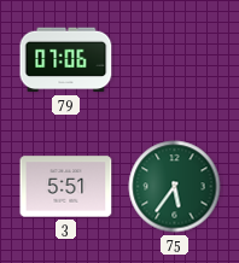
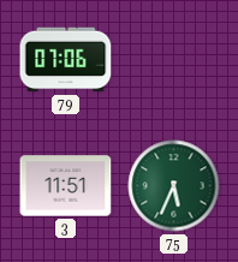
3: 5:51 -> 11:51
75: 5:36 -> 5:34
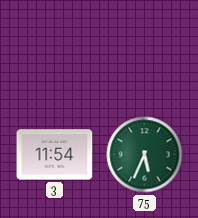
79: 07:06 -> none
3: 11:51 -> 11:54
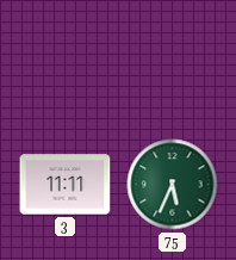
3: 11:54 -> 11:11
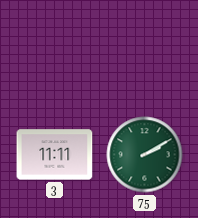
75: 5:34 -> 2:10
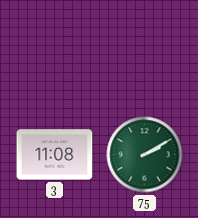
3: 11:11 -> 11:08
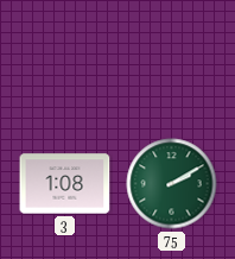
3: 11:08 -> 1:08
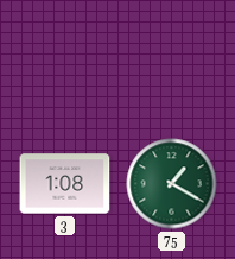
75: 2:10 -> 1:20
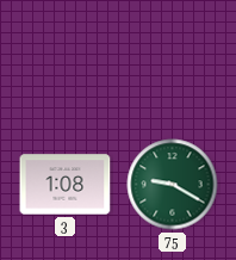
75: 1:20 -> 9:20
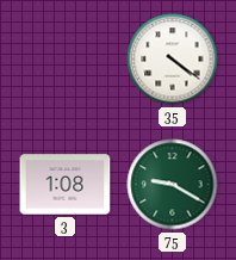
35: none -> 4:21
